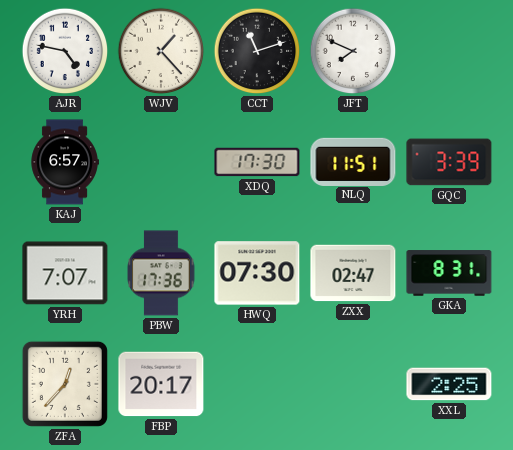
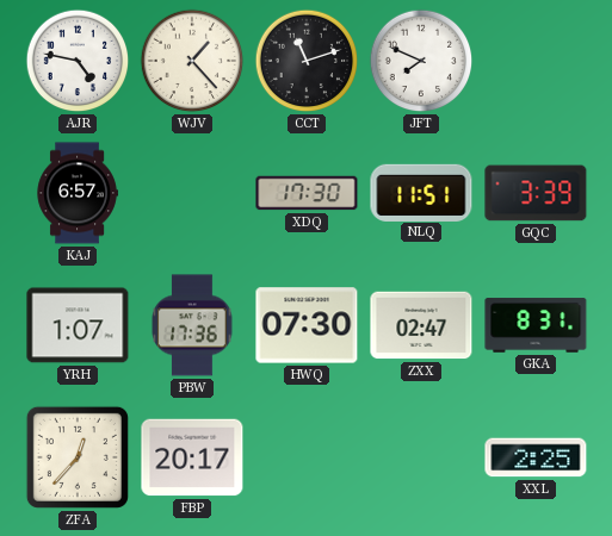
YRH: 7:07 -> 1:07
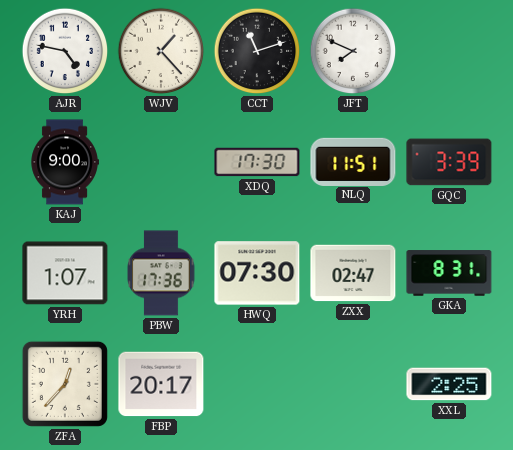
KAJ: 6:57 -> 9:00
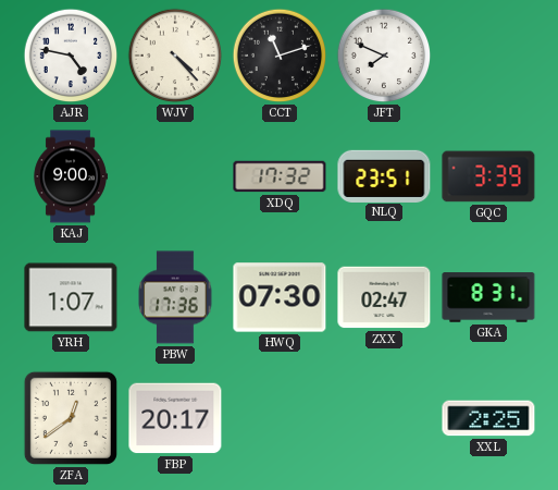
WJV: 1:23 -> 4:23
XDQ: 17:30 -> 17:32
NLQ: 11:51 -> 23:51
ZFA: 12:37 -> 12:39
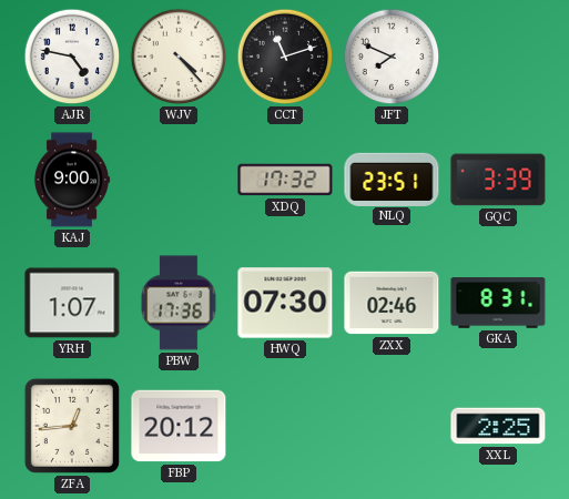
ZXX: 02:47 -> 02:46
ZFA: 12:39 -> 12:44
FBP: 20:17 -> 20:12
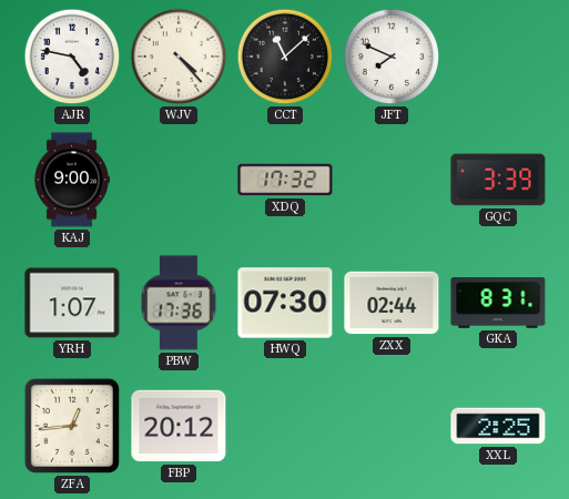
CCT: 11:12 -> 11:08
NLQ: 23:51 -> none
ZXX: 02:46 -> 02:44
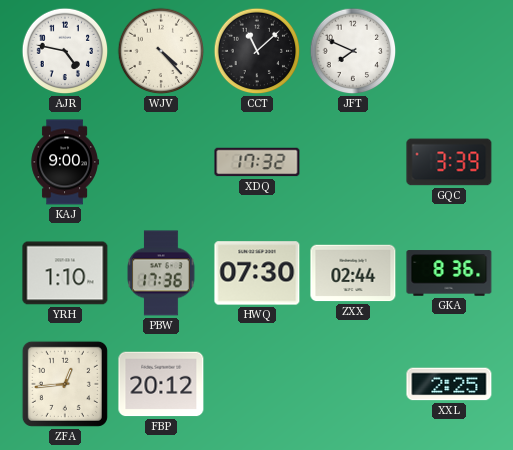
YRH: 1:07 -> 1:10
GKA: 8:31 -> 8:36
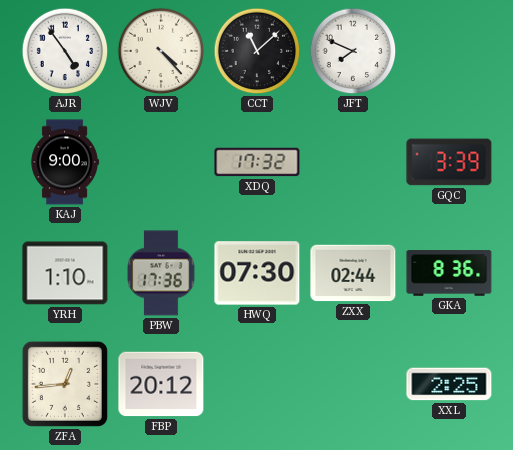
AJR: 4:47 -> 4:54
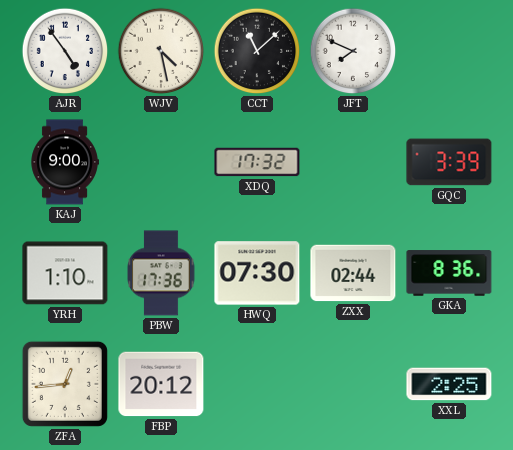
WJV: 4:23 -> 4:28
